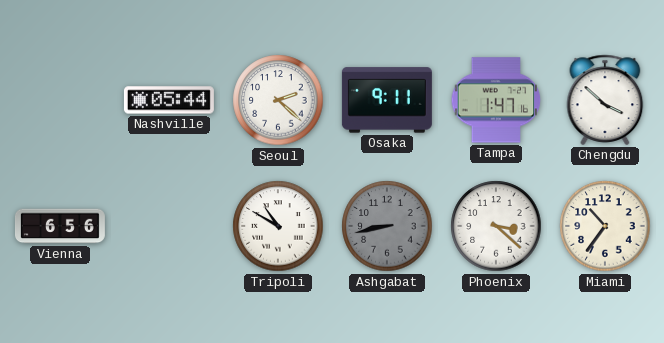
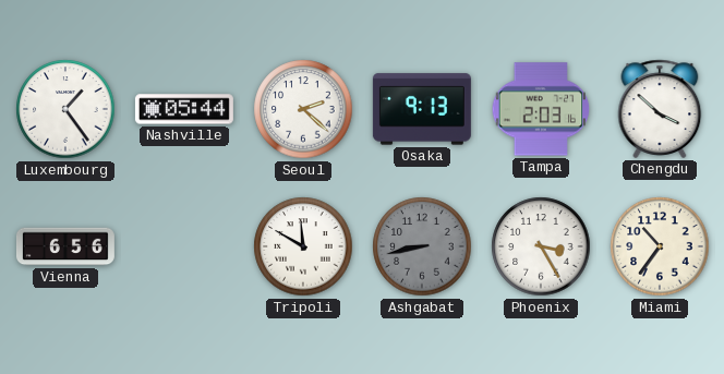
Luxembourg: none -> 1:24
Osaka: 9:11 -> 9:13
Tampa: 1:47 -> 2:03
Tripoli: 10:50 -> 11:50
Phoenix: 3:22 -> 3:25
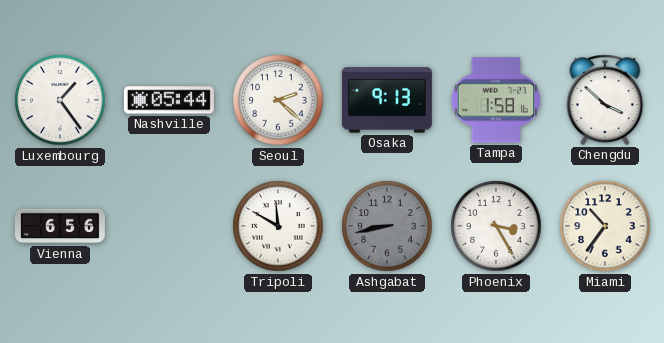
Tampa: 2:03 -> 1:58
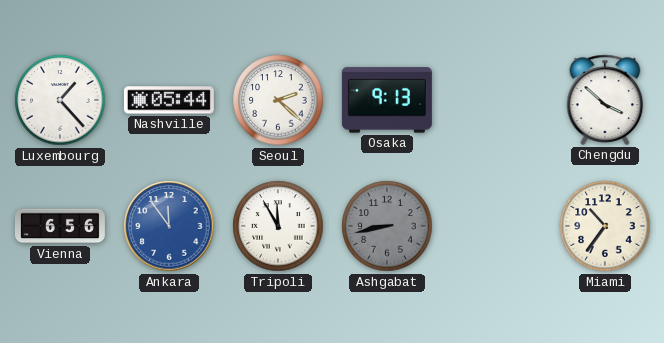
Luxembourg: 1:24 -> 1:23
Tampa: 1:58 -> none
Ankara: none -> 11:54
Tripoli: 11:50 -> 11:55
Phoenix: 3:25 -> none
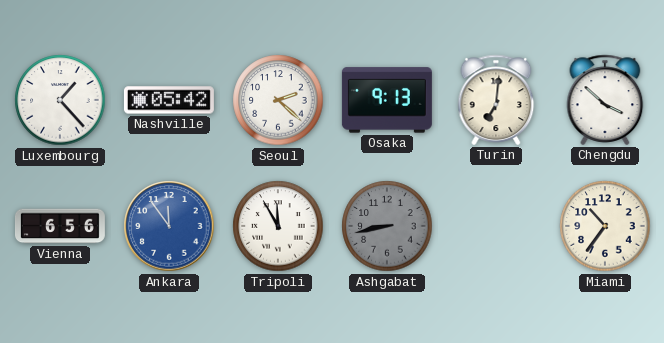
Nashville: 05:44 -> 05:42
Turin: none -> 7:01
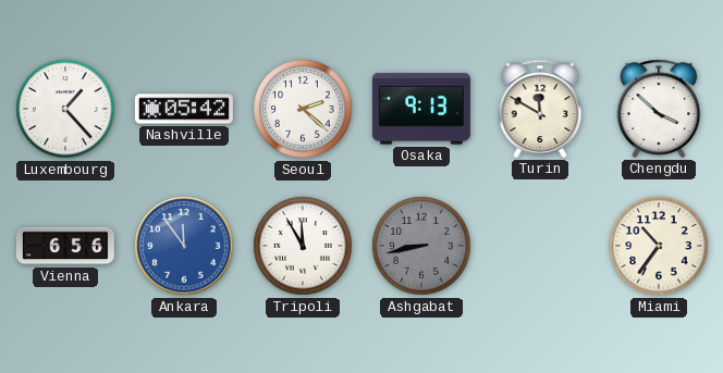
Turin: 7:01 -> 11:50
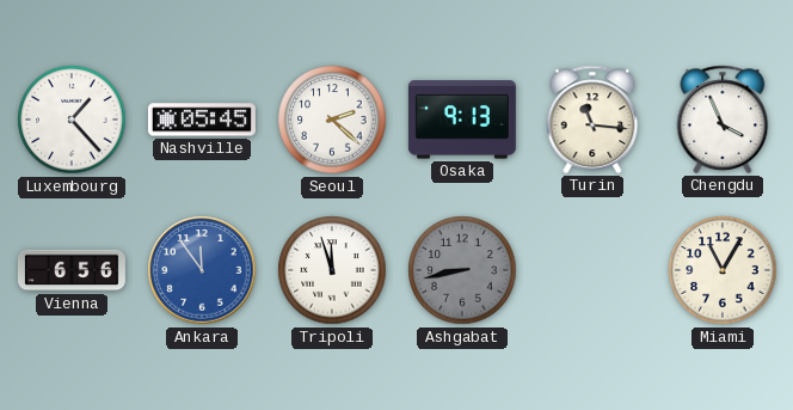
Nashville: 05:42 -> 05:45
Turin: 11:50 -> 11:16
Chengdu: 3:52 -> 3:56
Tripoli: 11:55 -> 11:57
Miami: 10:36 -> 11:05
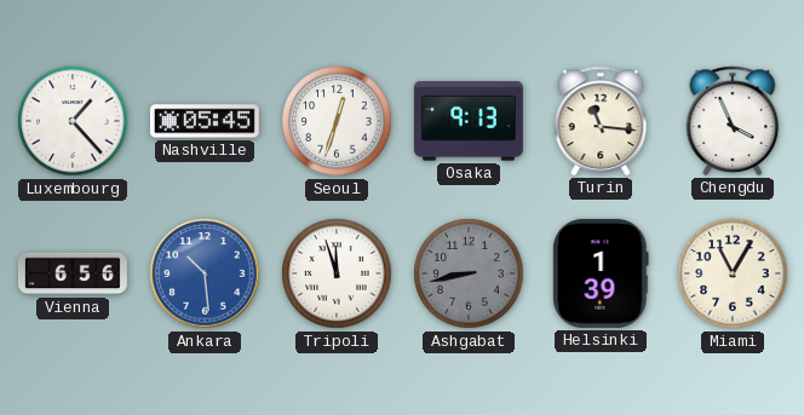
Seoul: 2:22 -> 12:33
Ankara: 11:54 -> 10:29
Helsinki: none -> 1:39
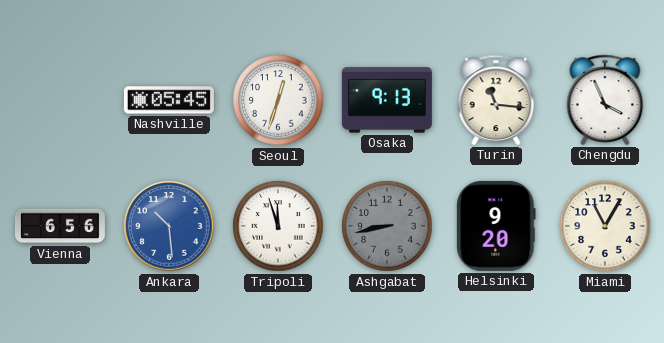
Luxembourg: 1:23 -> none
Helsinki: 1:39 -> 9:20
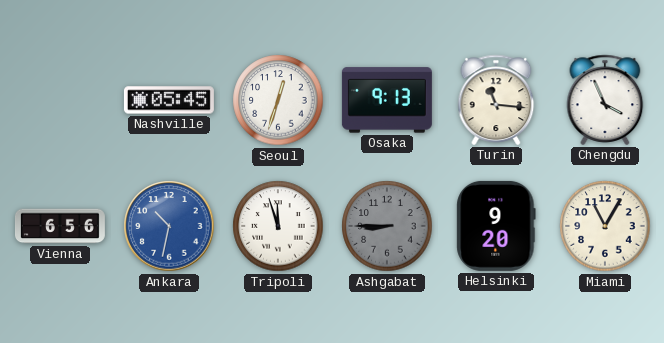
Ankara: 10:29 -> 10:32
Ashgabat: 8:43 -> 8:45
